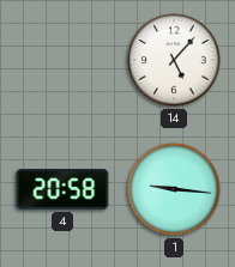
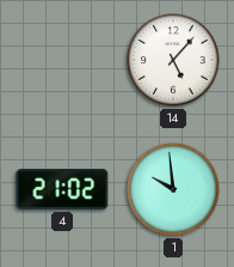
4: 20:58 -> 21:02
1: 9:16 -> 9:59
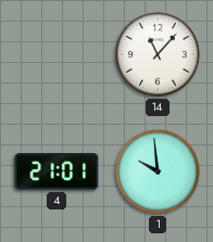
14: 5:07 -> 11:07
4: 21:02 -> 21:01
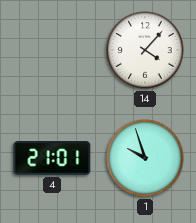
14: 11:07 -> 4:07
1: 9:59 -> 9:57
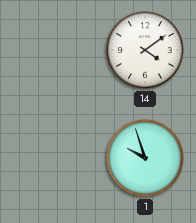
14: 4:07 -> 4:09
4: 21:01 -> none
